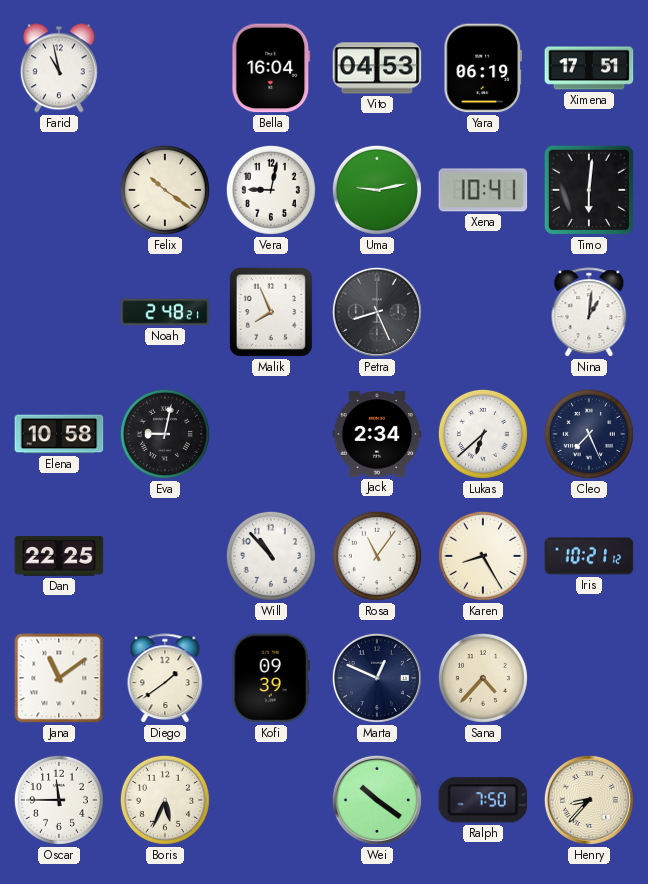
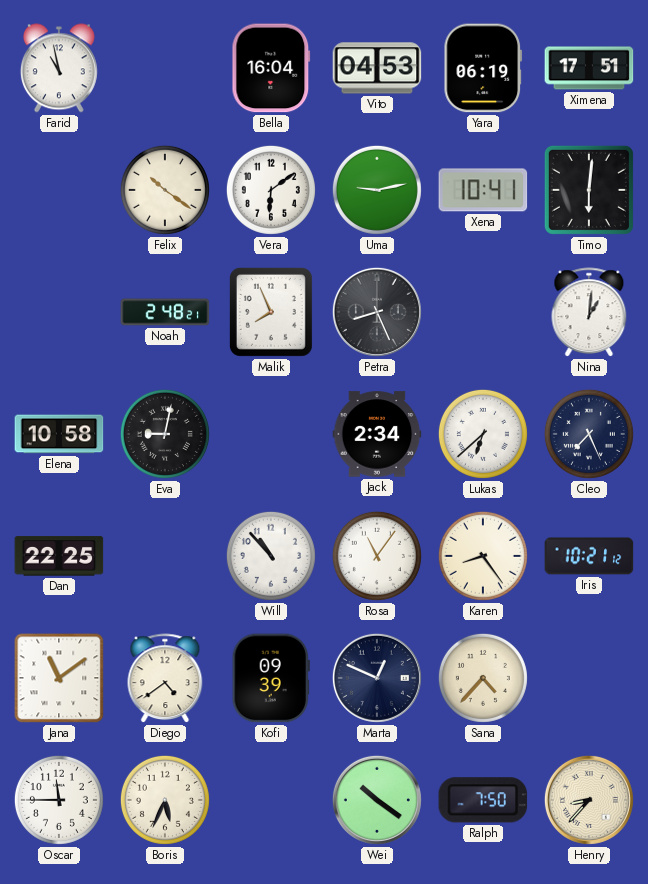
Vera: 9:02 -> 6:09
Karen: 8:25 -> 8:24
Diego: 1:39 -> 4:39
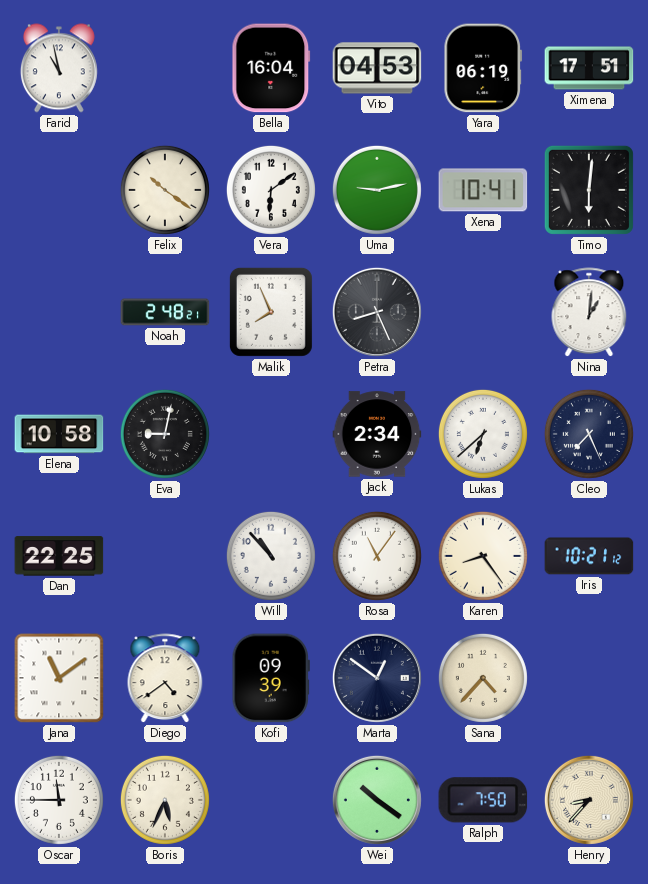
Marta: 12:49 -> 12:51
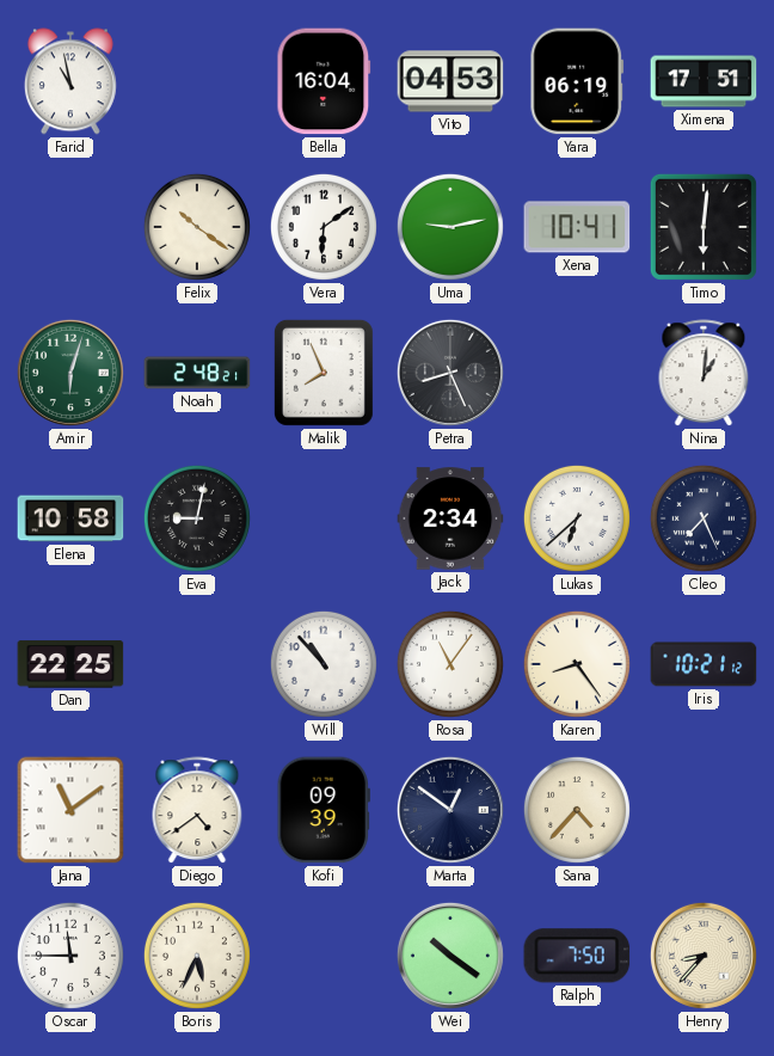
Amir: none -> 6:03
